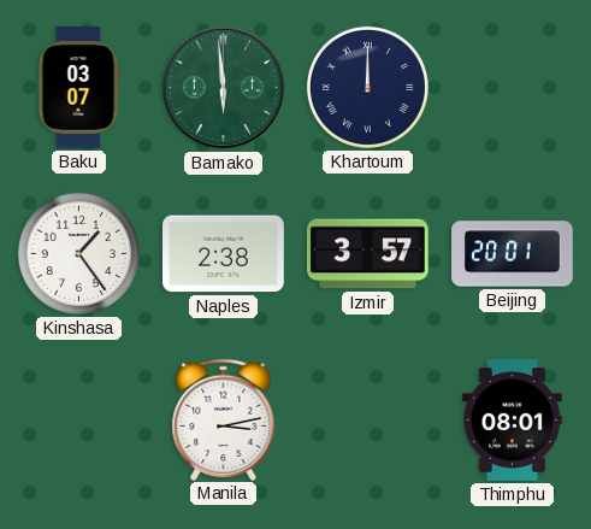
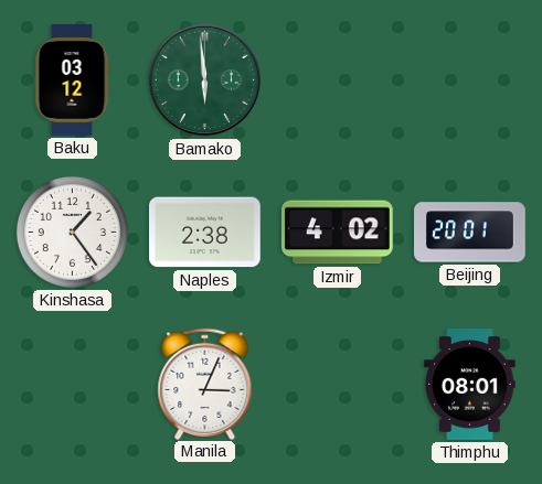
Baku: 03:07 -> 03:12
Khartoum: 12:00 -> none
Izmir: 3:57 -> 4:02
Manila: 3:13 -> 3:04
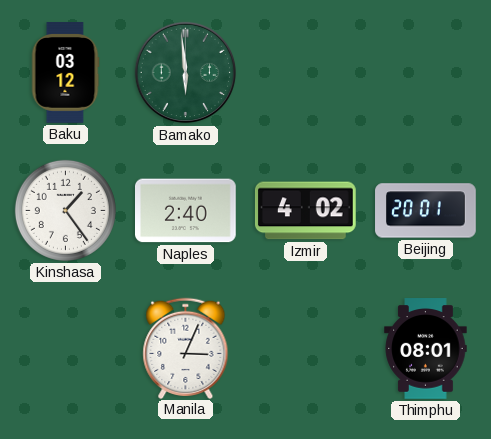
Naples: 2:38 -> 2:40
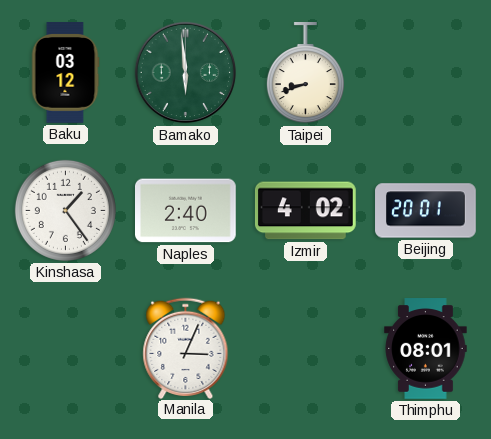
Taipei: none -> 8:42
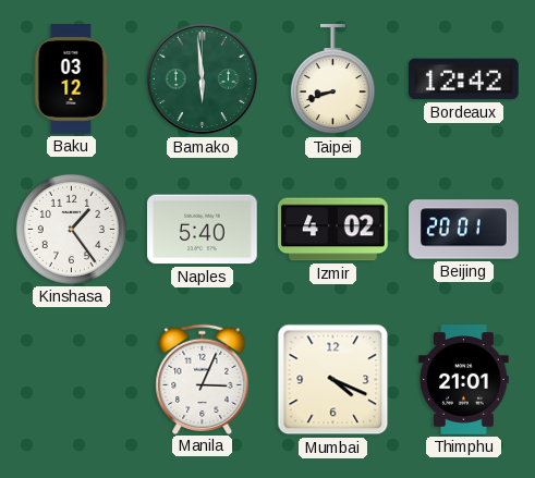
Bordeaux: none -> 12:42
Naples: 2:40 -> 5:40
Mumbai: none -> 4:19
Thimphu: 08:01 -> 21:01
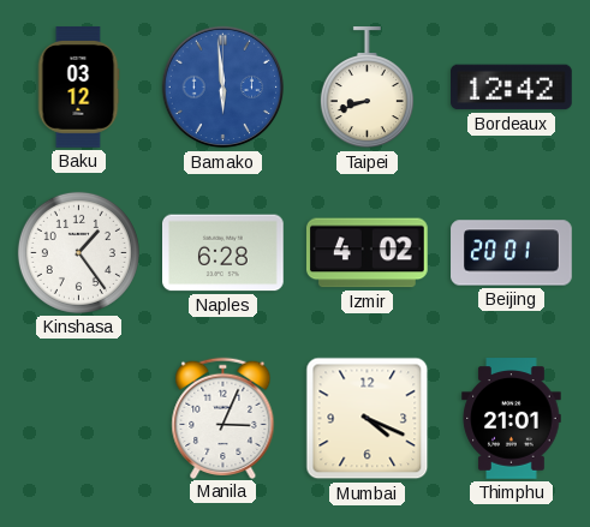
Bamako dial: green -> blue
Naples: 5:40 -> 6:28
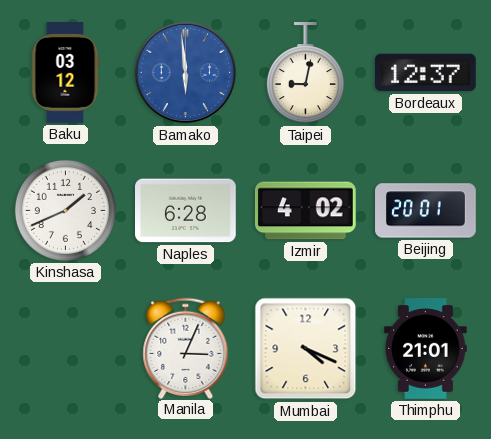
Taipei: 8:42 -> 9:02
Bordeaux: 12:42 -> 12:37
Kinshasa: 1:24 -> 1:41
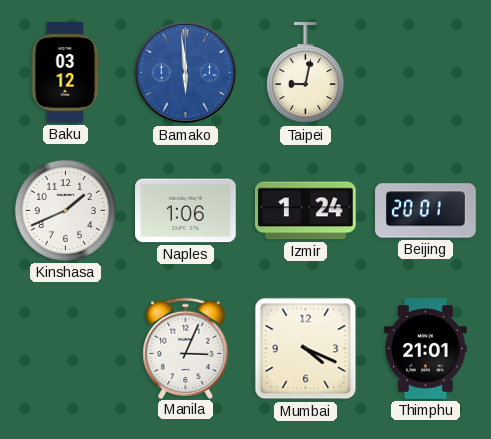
Bordeaux: 12:37 -> none
Naples: 6:28 -> 1:06
Izmir: 4:02 -> 1:24
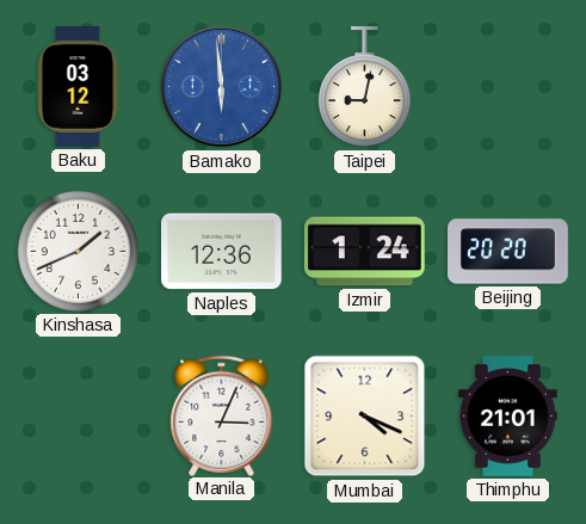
Naples: 1:06 -> 12:36
Beijing: 20:01 -> 20:20
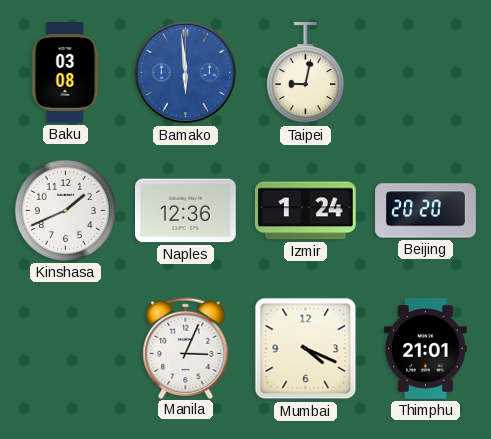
Baku: 03:12 -> 03:08
